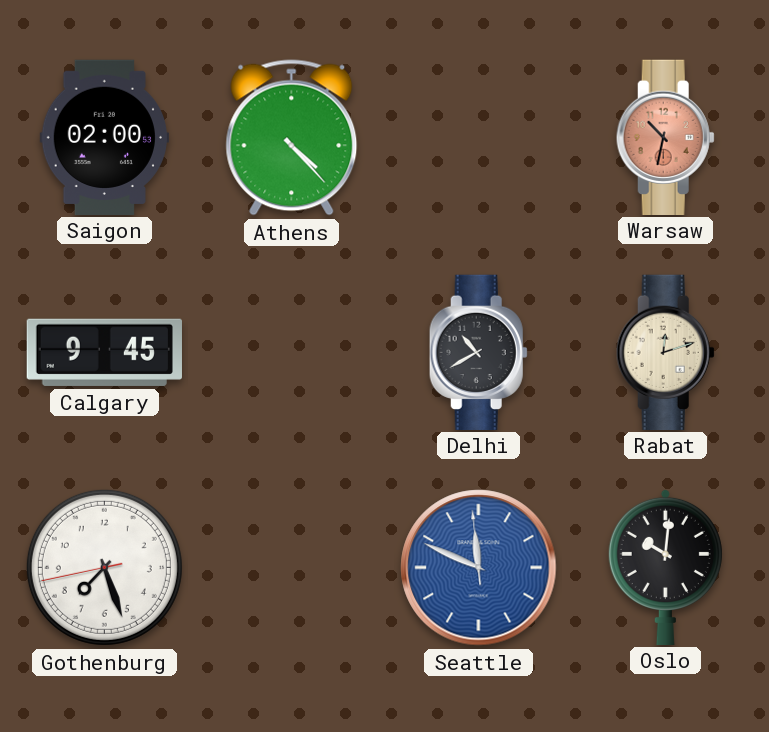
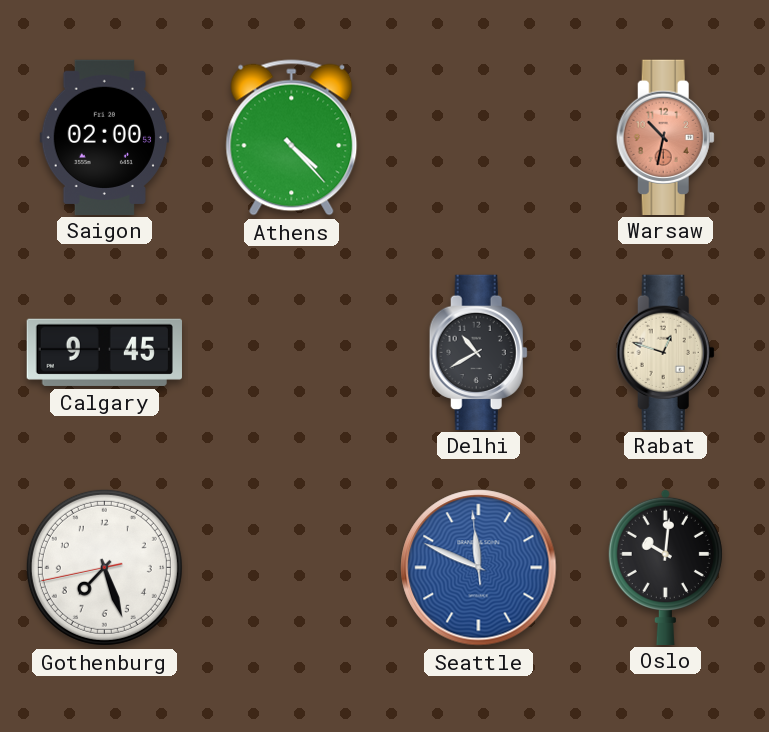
Rabat: 12:12 -> 12:48
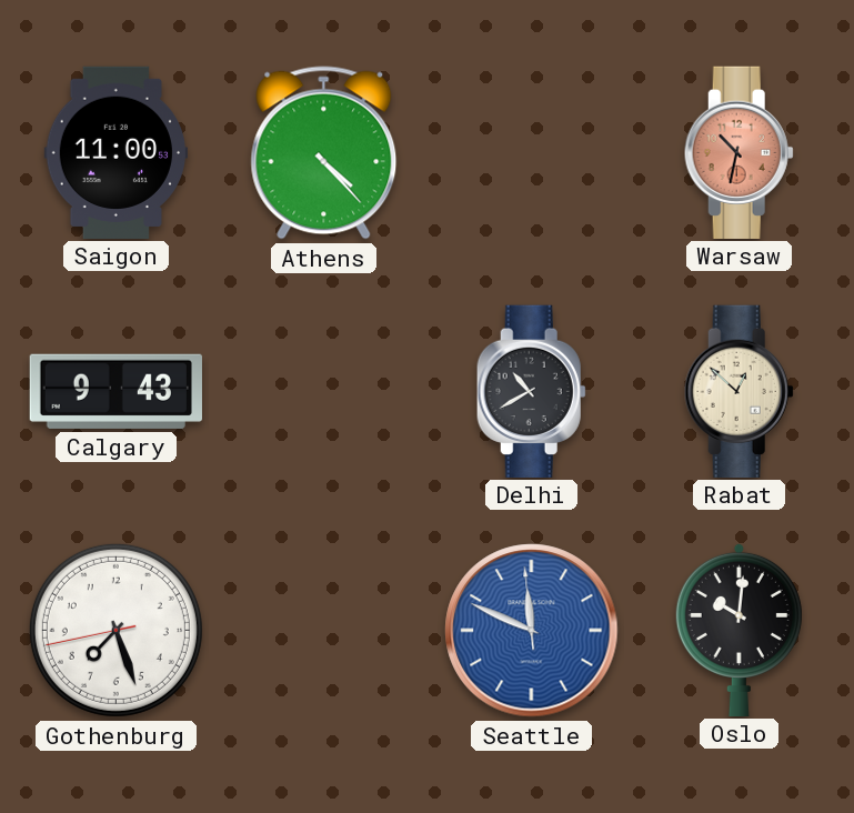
Saigon: 02:00 -> 11:00
Calgary: 9:45 -> 9:43
Rabat: 12:48 -> 12:52
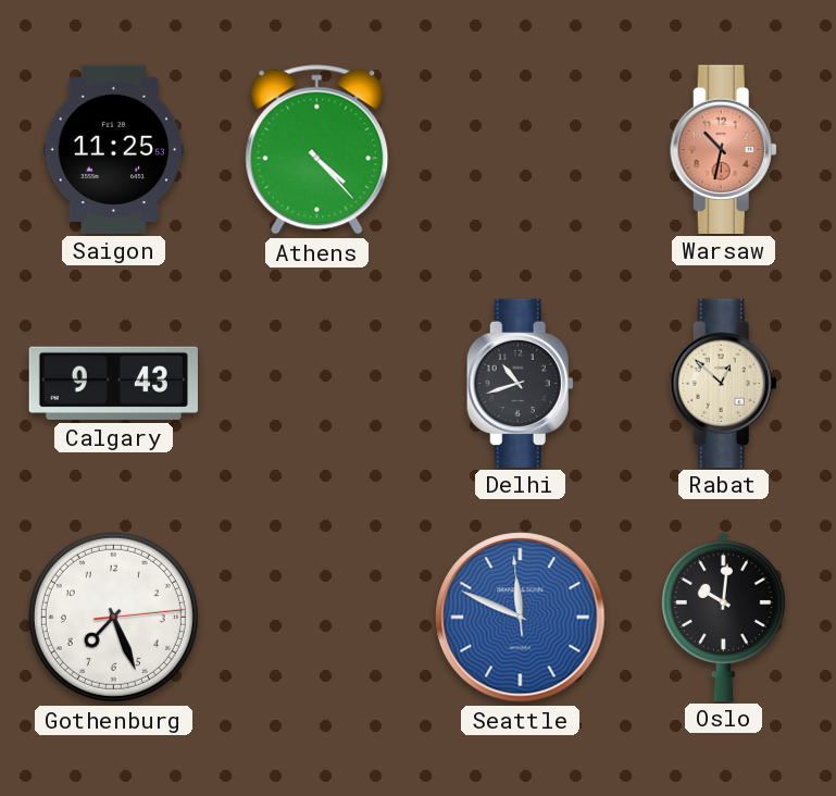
Saigon: 11:00 -> 11:25
Delhi: 10:40 -> 10:42
Gothenburg: 7:26:43 -> 7:26:14
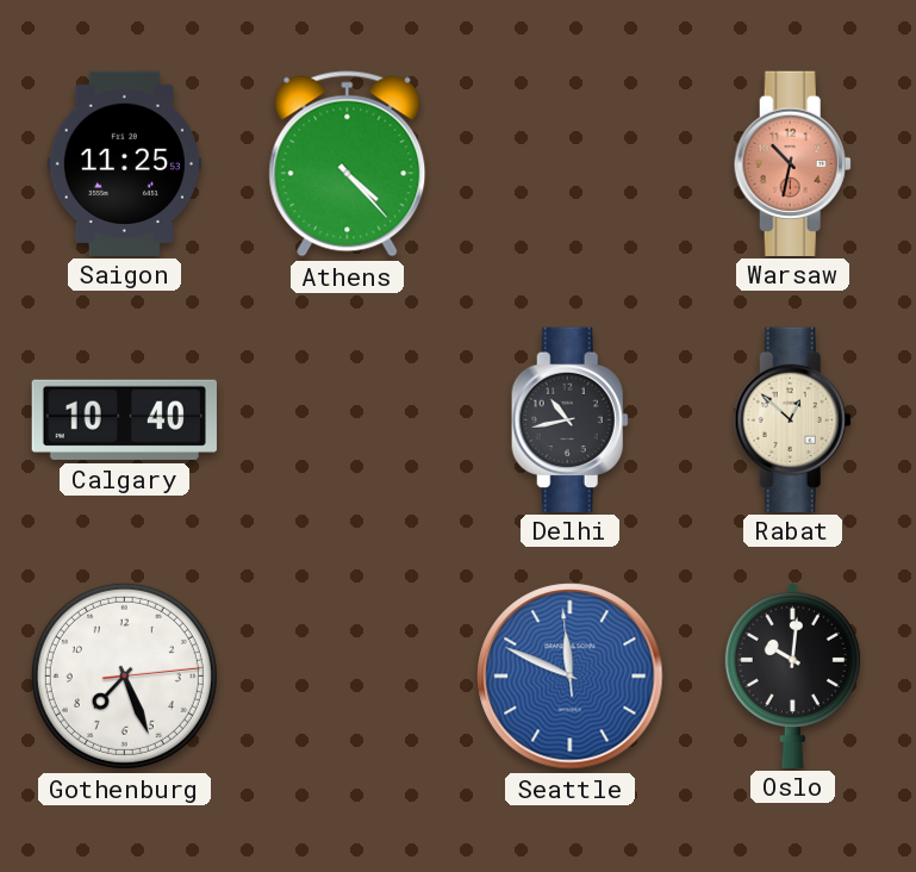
Calgary: 9:43 -> 10:40
Delhi: 10:42 -> 10:43
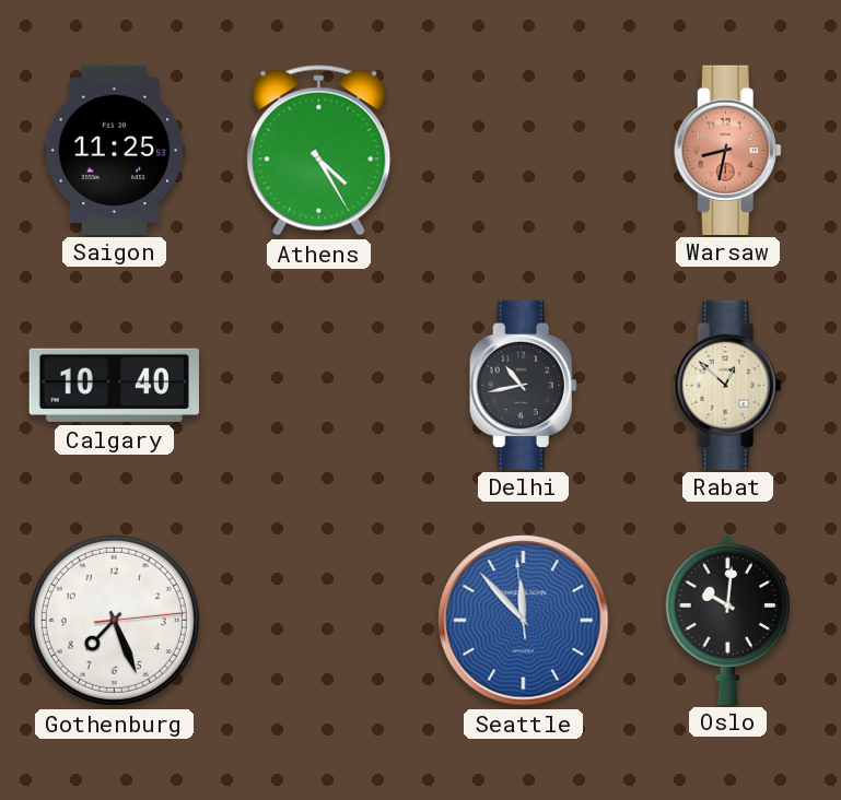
Athens: 4:23 -> 4:25
Warsaw: 10:32 -> 8:32
Seattle: 11:48 -> 11:52
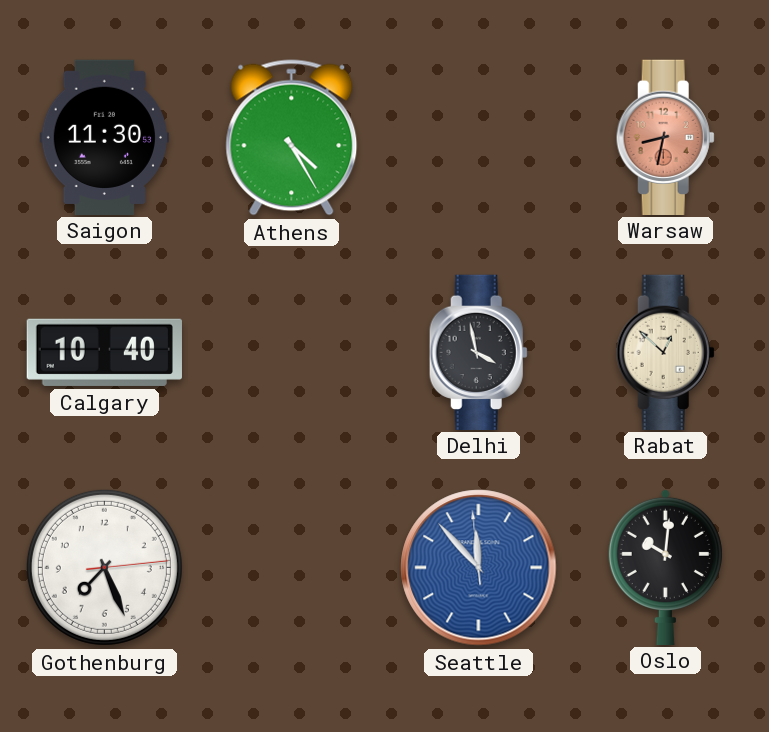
Saigon: 11:25 -> 11:30
Delhi: 10:43 -> 3:58
